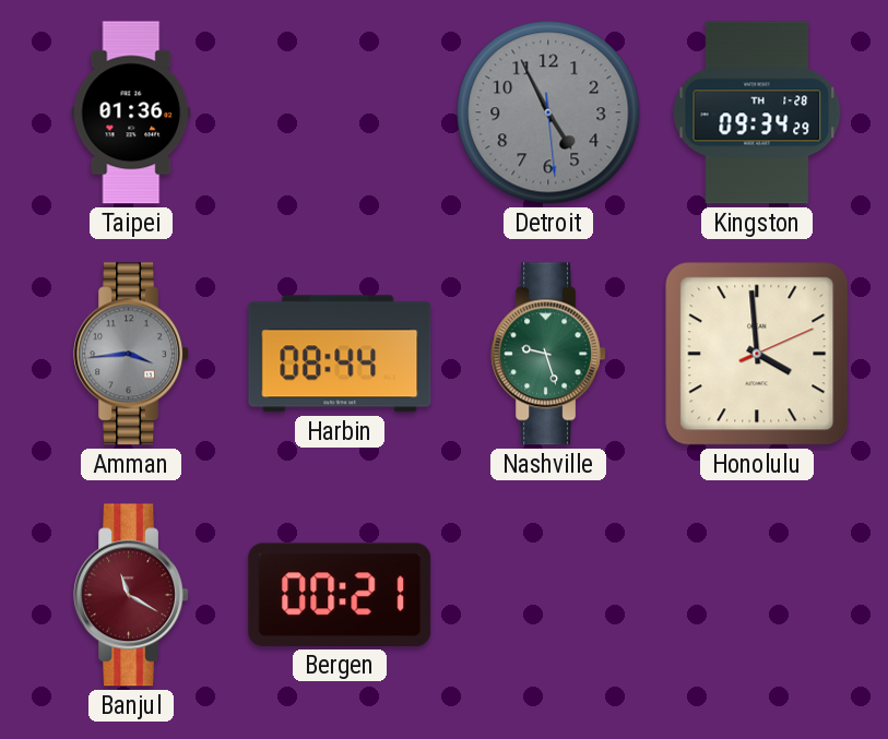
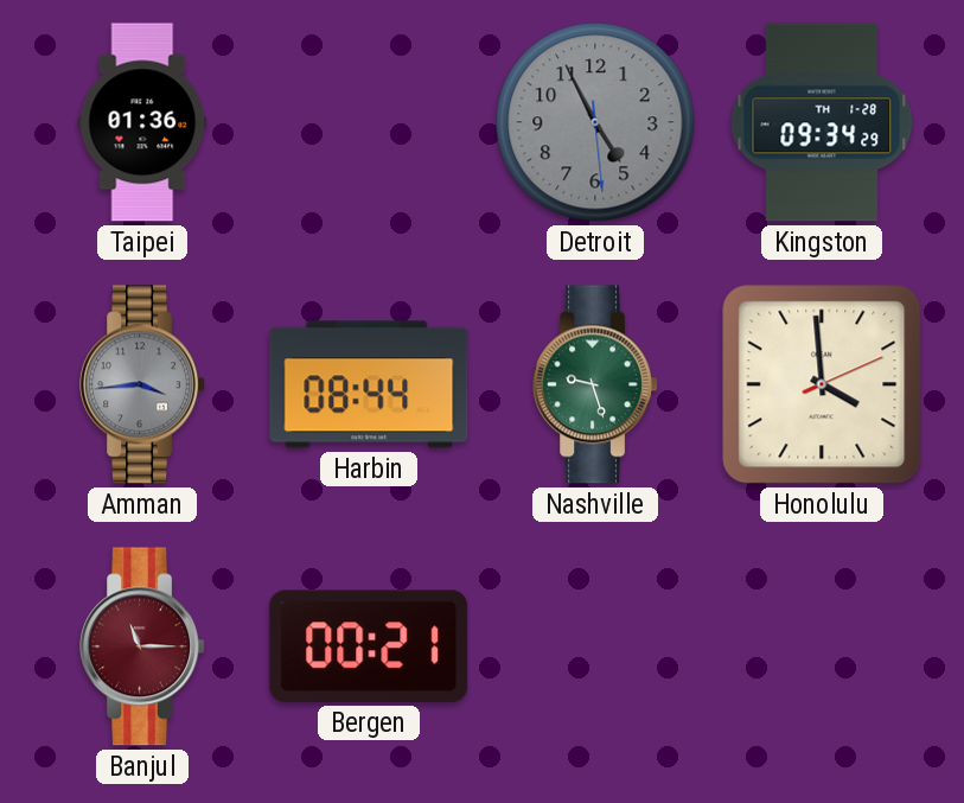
Banjul: 11:20 -> 11:15
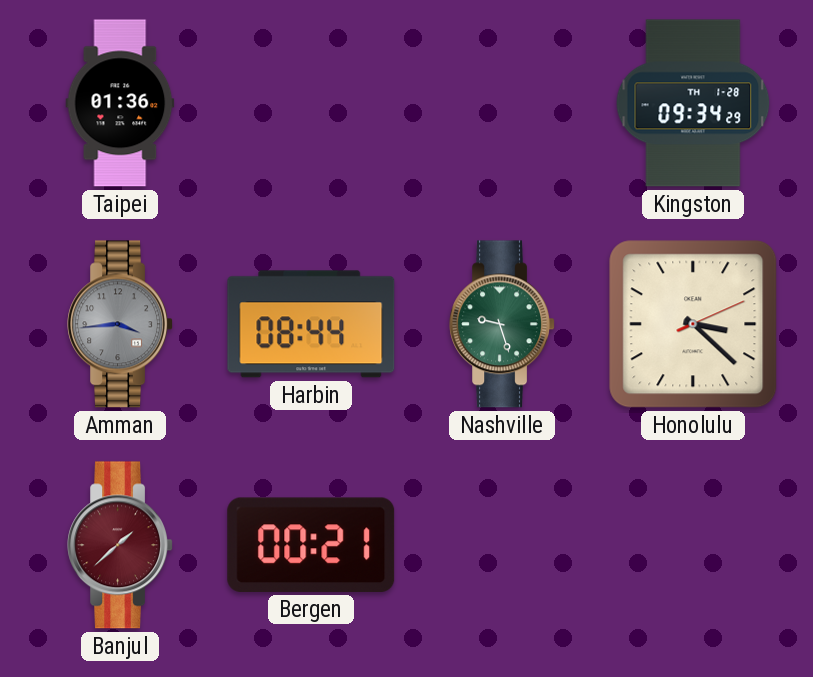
Detroit: 4:55 -> none
Honolulu: 3:59 -> 3:22
Banjul: 11:15 -> 1:38
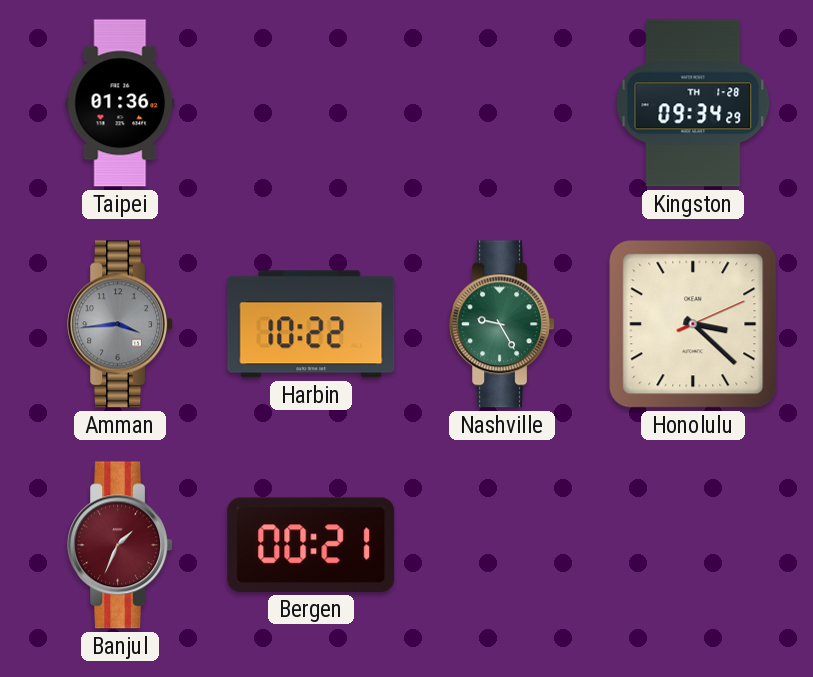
Harbin: 08:44 -> 10:22
Nashville: 9:27 -> 9:25
Banjul: 1:38 -> 1:34
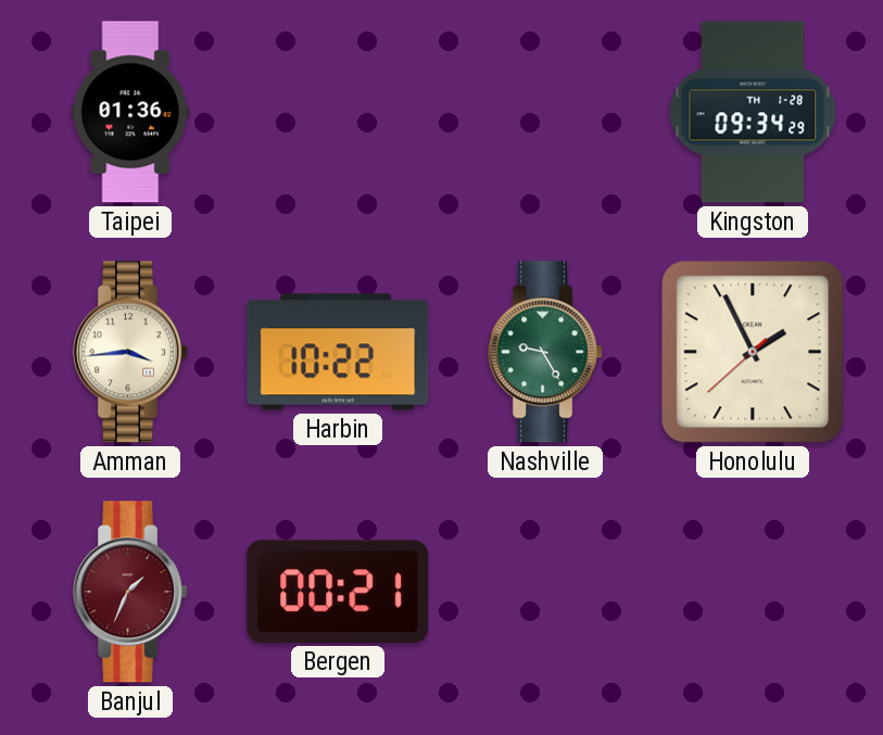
Amman dial: grey -> cream
Honolulu: 3:22 -> 1:55
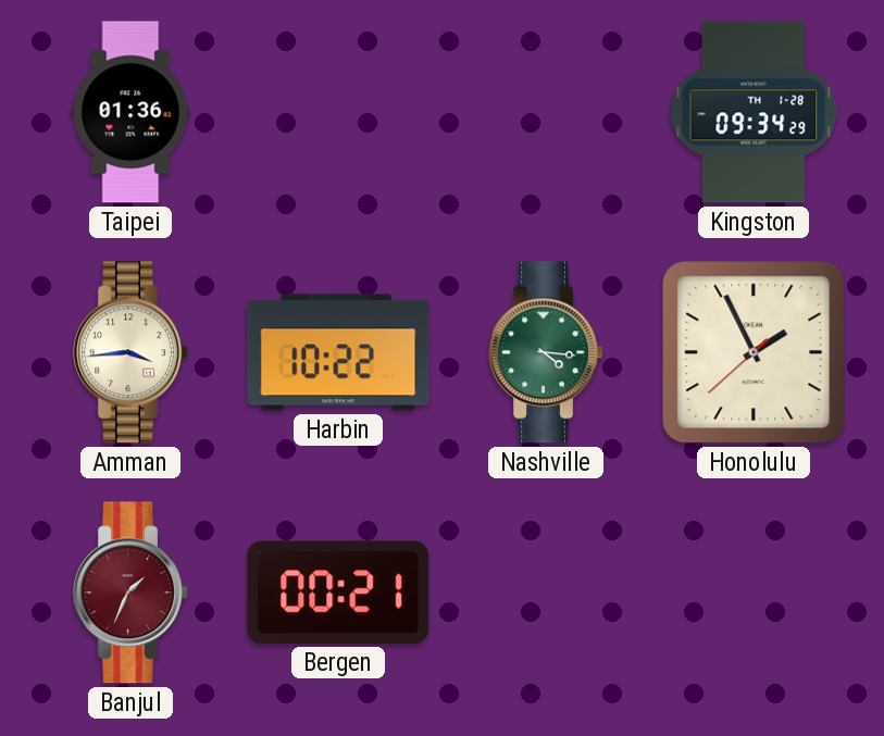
Nashville: 9:25 -> 4:16
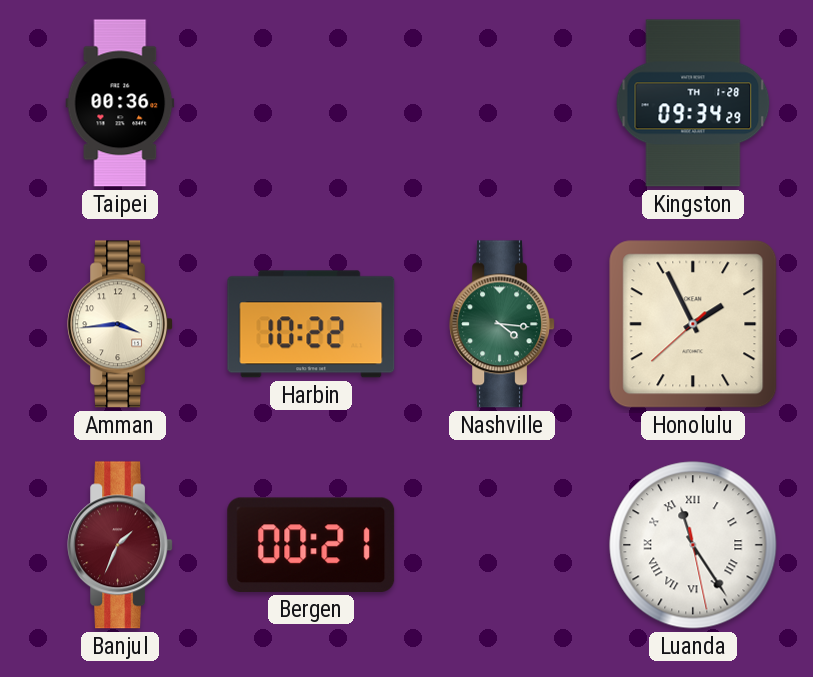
Taipei: 01:36 -> 00:36
Luanda: none -> 11:24
